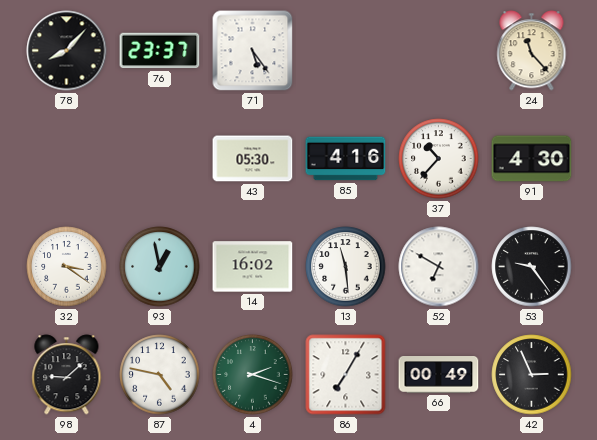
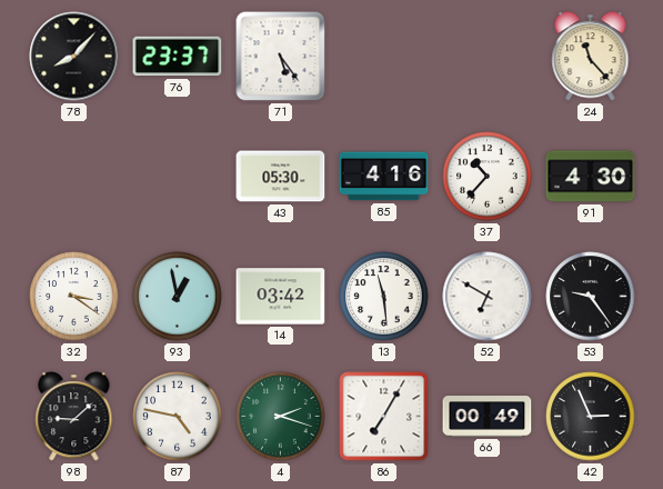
14: 16:02 -> 03:42
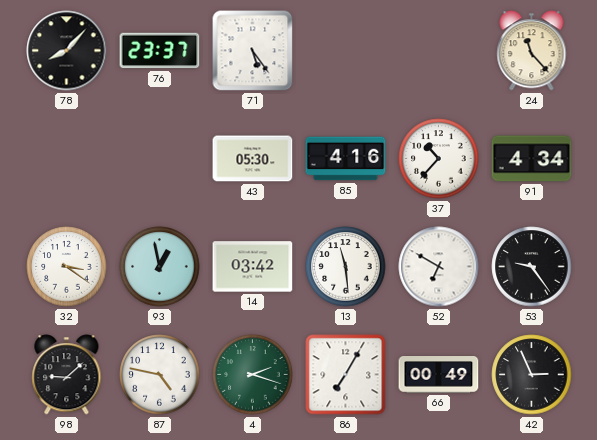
91: 4:30 -> 4:34
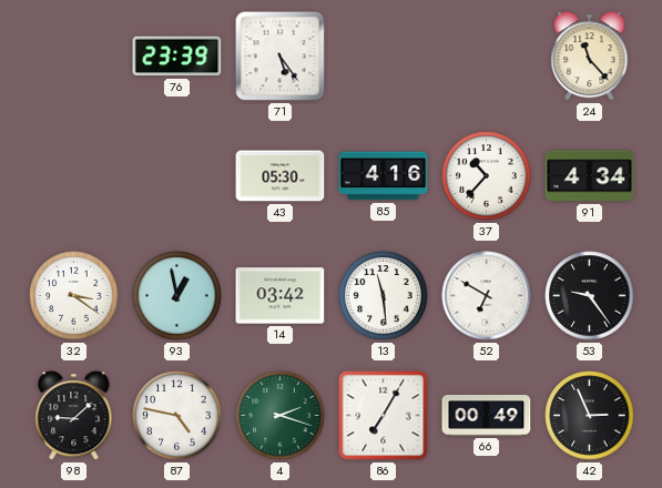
78: 8:07 -> none
76: 23:37 -> 23:39
